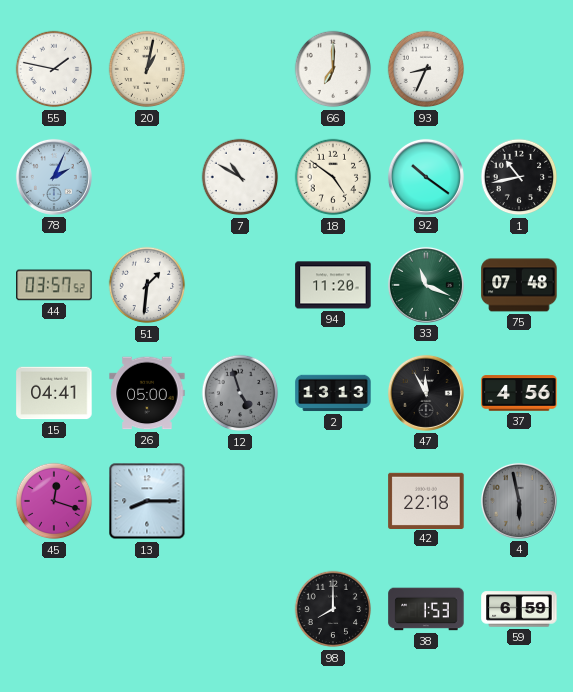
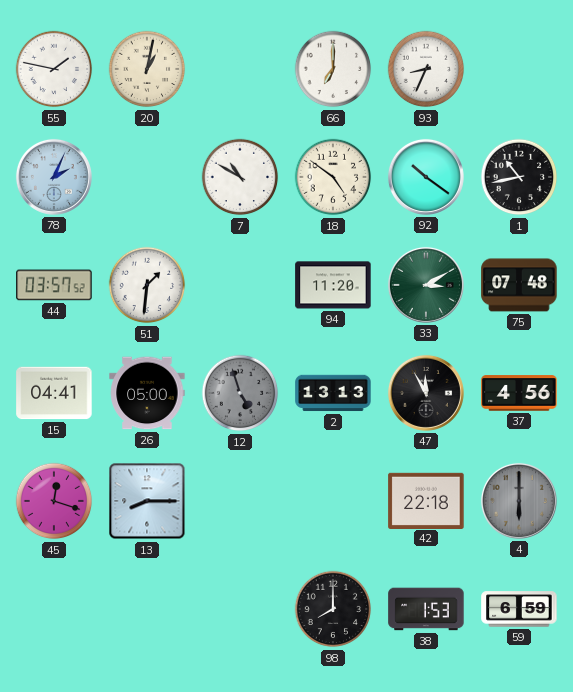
33: 11:19 -> 3:10
4: 5:58 -> 6:00
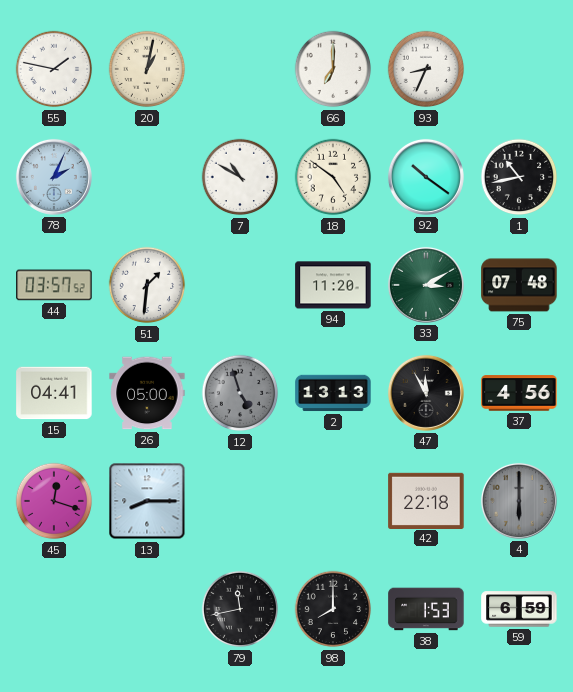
79: none -> 11:43
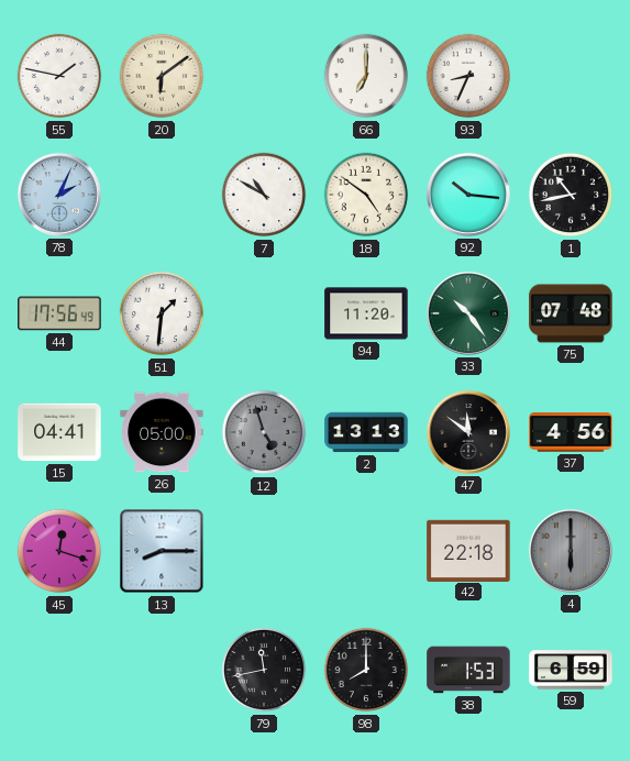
20: 1:02 -> 6:09
92: 10:21 -> 10:16
44: 03:57 -> 17:56
33: 3:10 -> 10:24
47: 11:55 -> 11:51
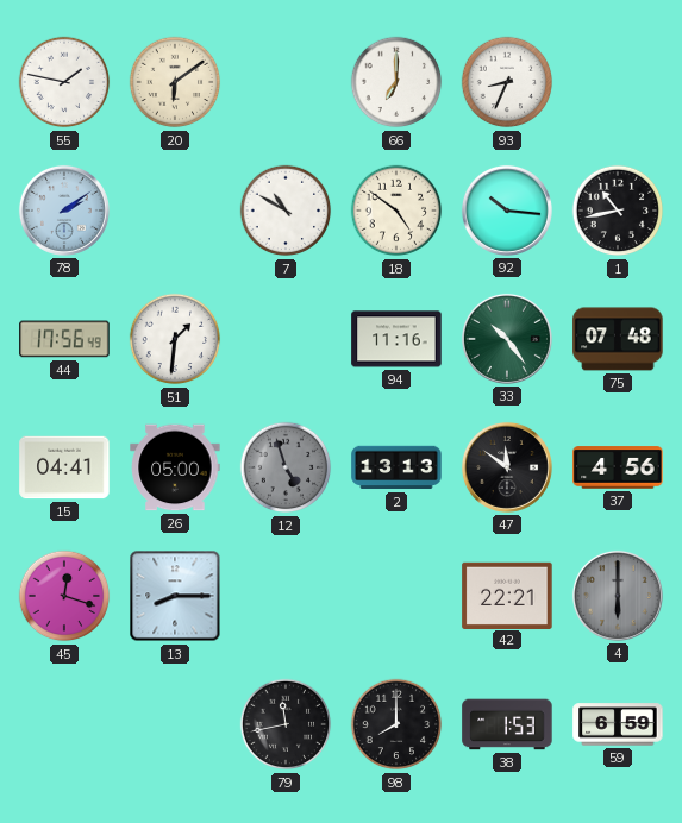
78: 2:04 -> 2:09
94: 11:20 -> 11:16
42: 22:18 -> 22:21
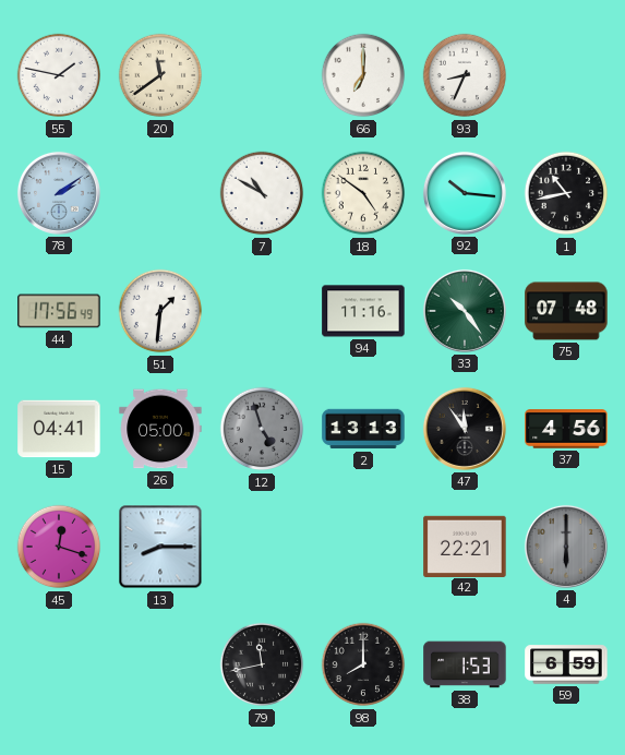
20: 6:09 -> 11:39
47: 11:51 -> 11:54
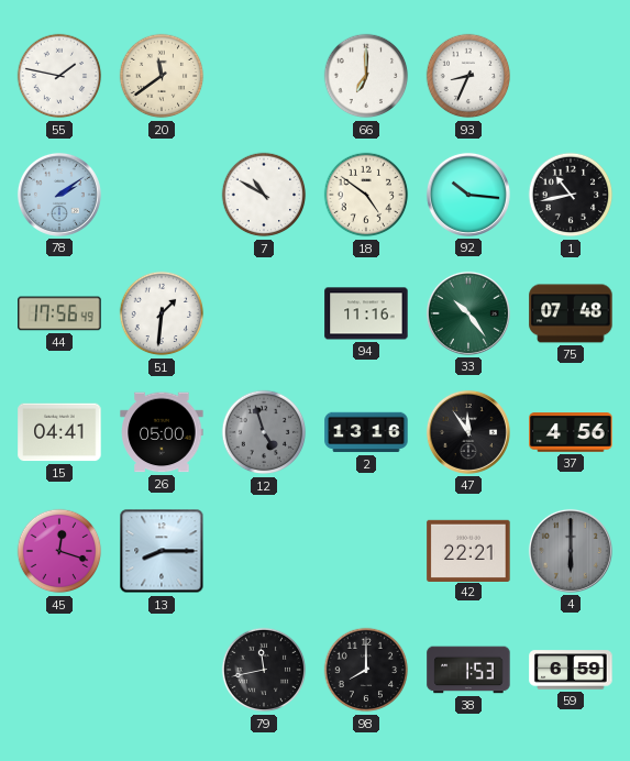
2: 13:13 -> 13:16
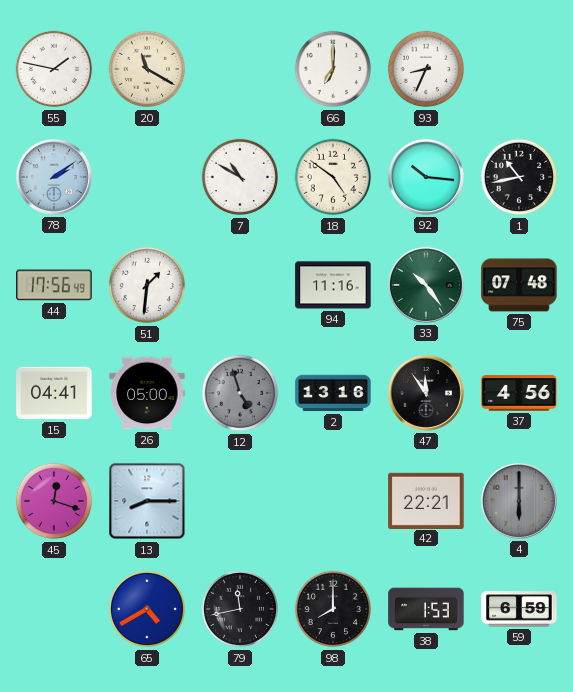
20: 11:39 -> 11:20
65: none -> 4:40
